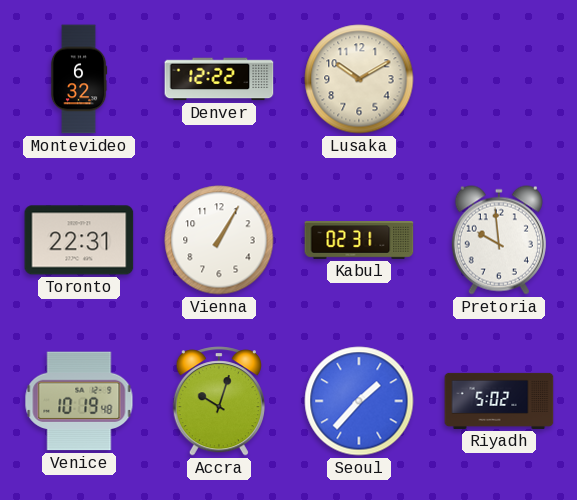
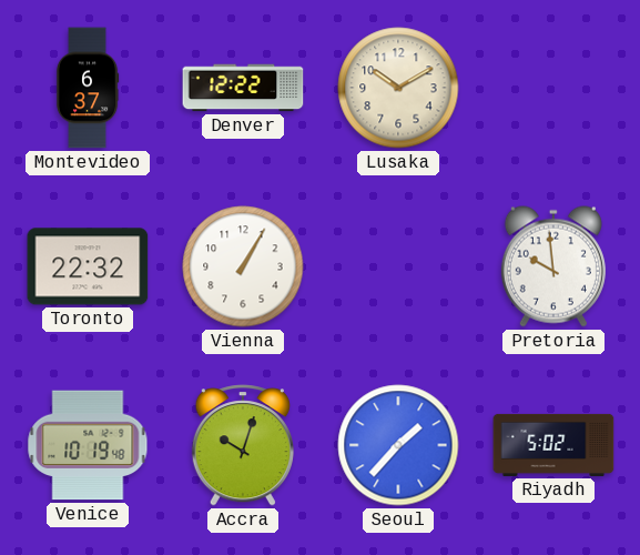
Montevideo: 6:32 -> 6:37
Toronto: 22:31 -> 22:32
Kabul: 02:31 -> none
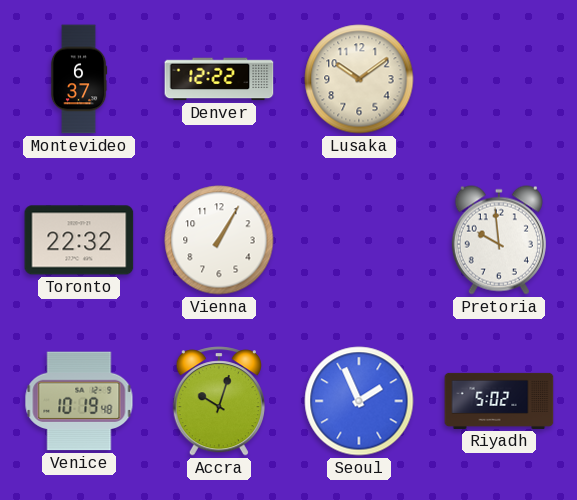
Lusaka: 10:10 -> 10:09
Seoul: 1:37 -> 1:56
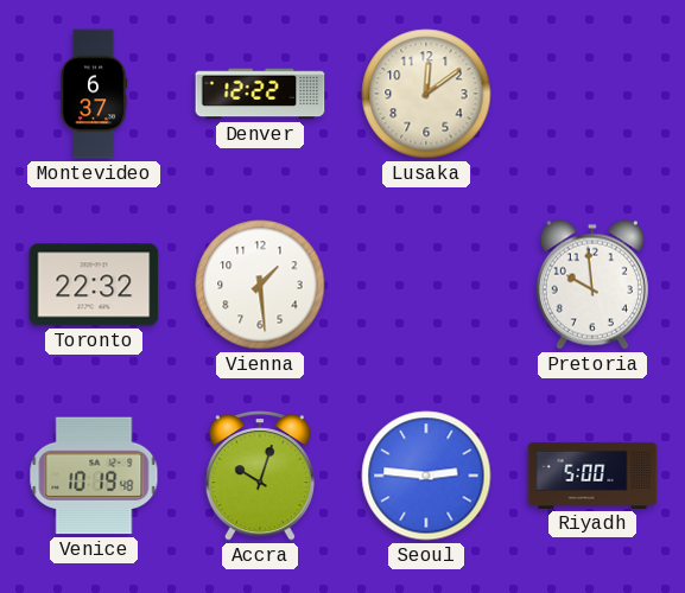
Lusaka: 10:09 -> 12:09
Vienna: 1:05 -> 1:29
Seoul: 1:56 -> 2:46
Riyadh: 5:02 -> 5:00
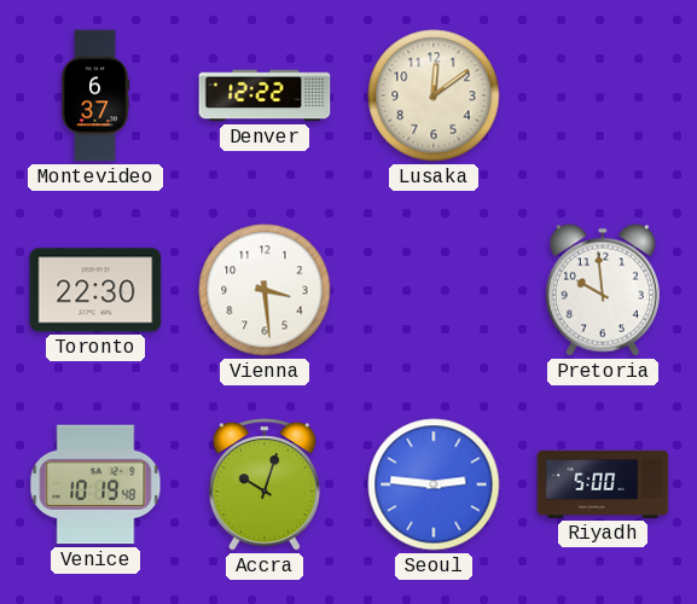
Toronto: 22:32 -> 22:30
Vienna: 1:29 -> 3:29
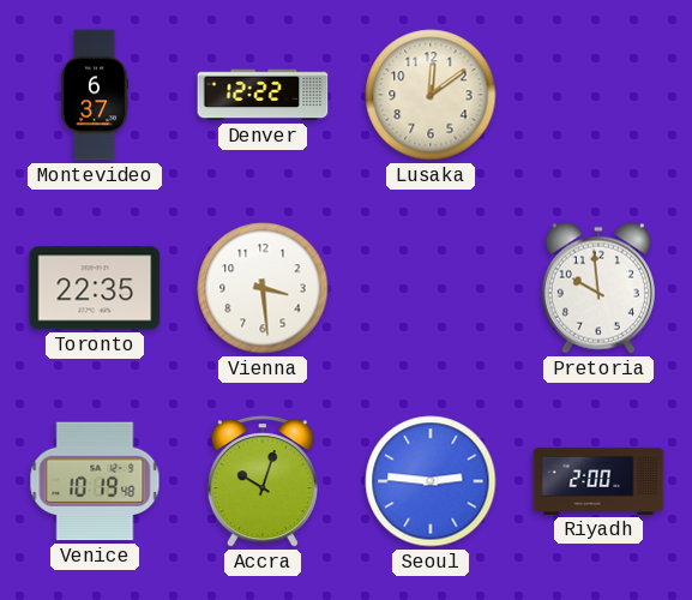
Toronto: 22:30 -> 22:35
Riyadh: 5:00 -> 2:00
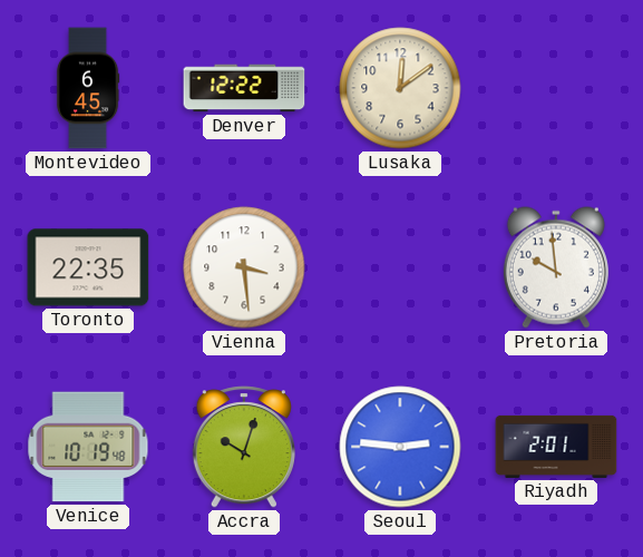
Montevideo: 6:37 -> 6:45
Riyadh: 2:00 -> 2:01
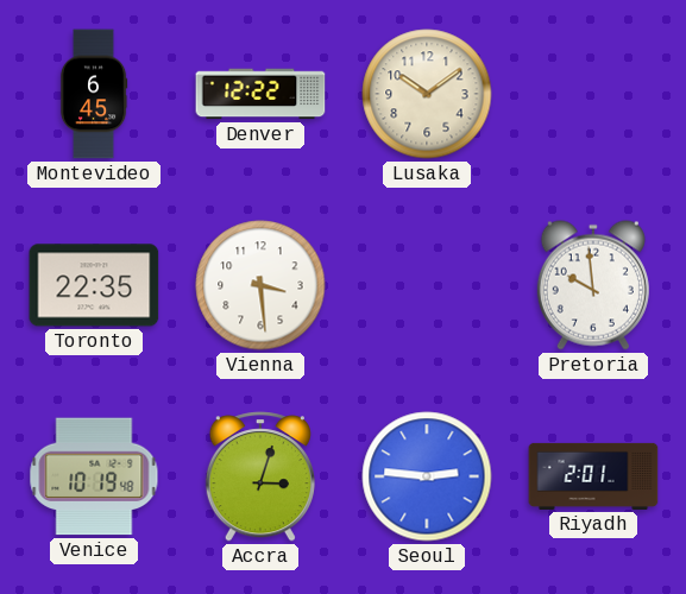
Lusaka: 12:09 -> 10:09
Accra: 10:03 -> 3:03
